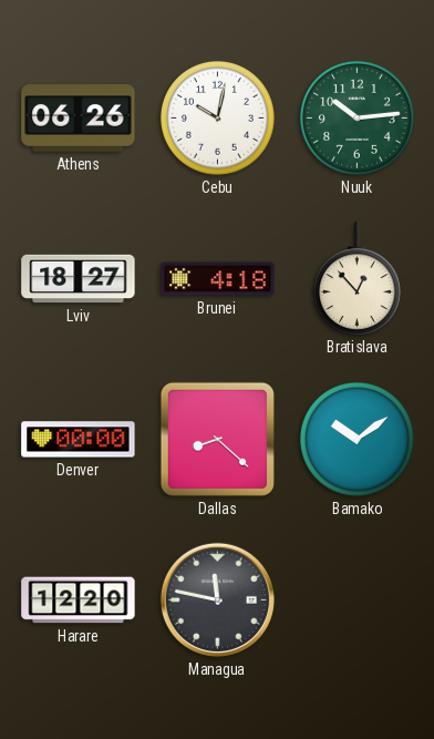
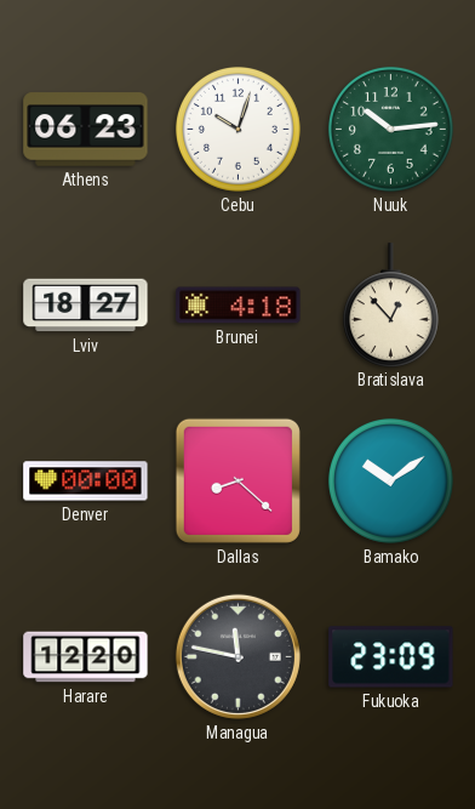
Athens: 06:26 -> 06:23
Cebu: 10:02 -> 10:03
Fukuoka: none -> 23:09
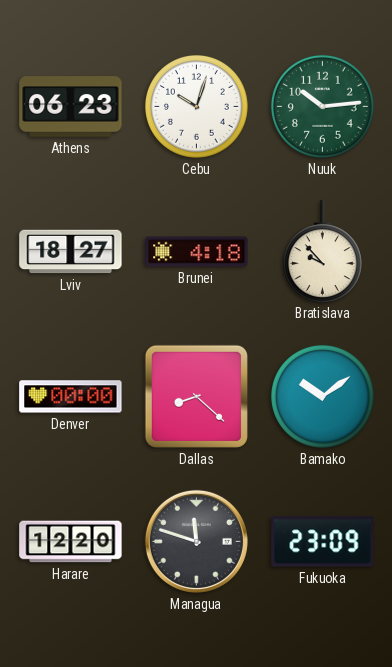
Bratislava: 12:53 -> 9:53
Managua: 11:47 -> 11:48
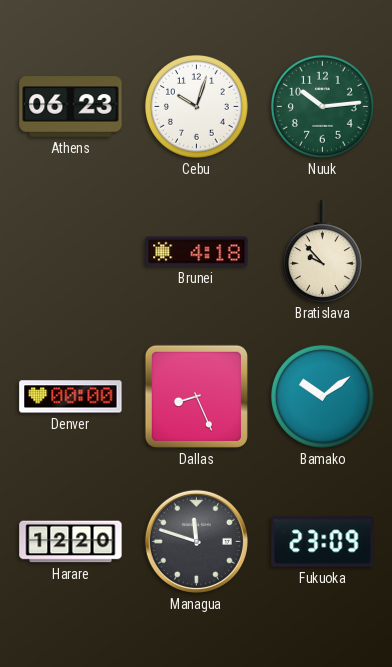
Lviv: 18:27 -> none
Dallas: 8:22 -> 8:26
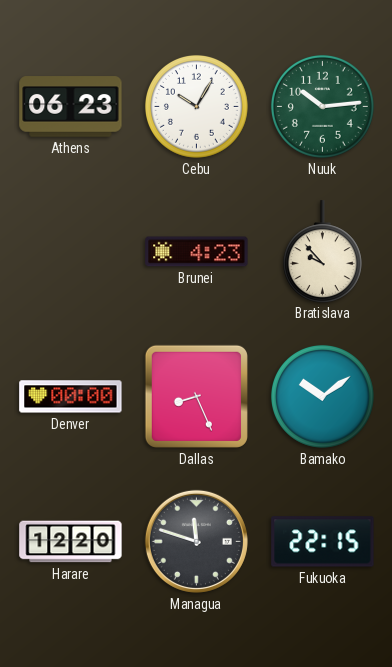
Cebu: 10:03 -> 10:05
Brunei: 4:18 -> 4:23
Fukuoka: 23:09 -> 22:15
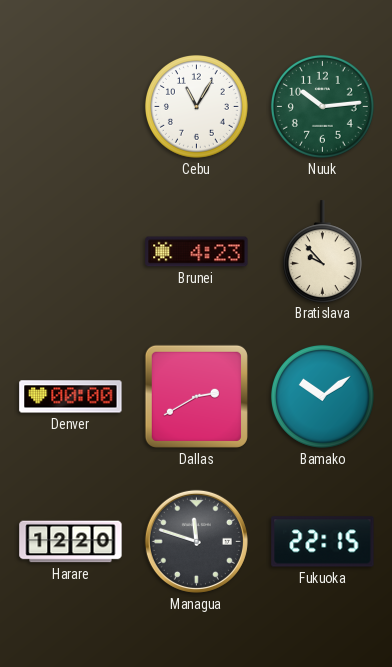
Athens: 06:23 -> none
Cebu: 10:05 -> 11:05
Dallas: 8:26 -> 2:40
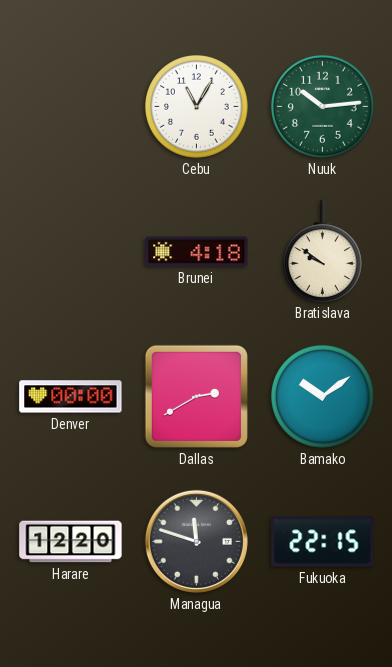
Brunei: 4:23 -> 4:18
Bratislava: 9:53 -> 9:51
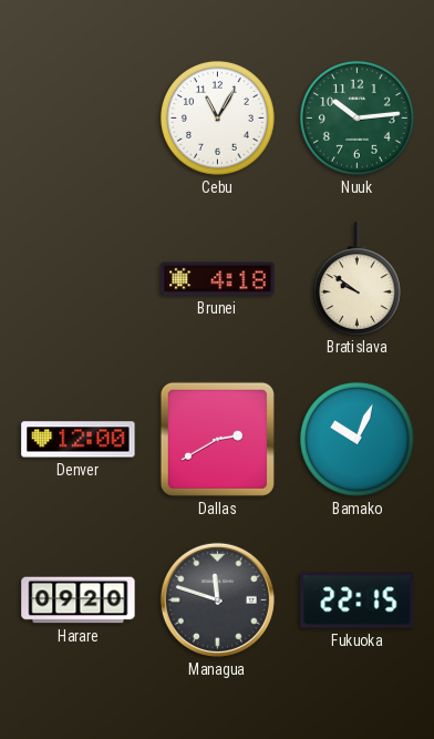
Denver: 00:00 -> 12:00
Bamako: 10:09 -> 10:04
Harare: 12:20 -> 09:20
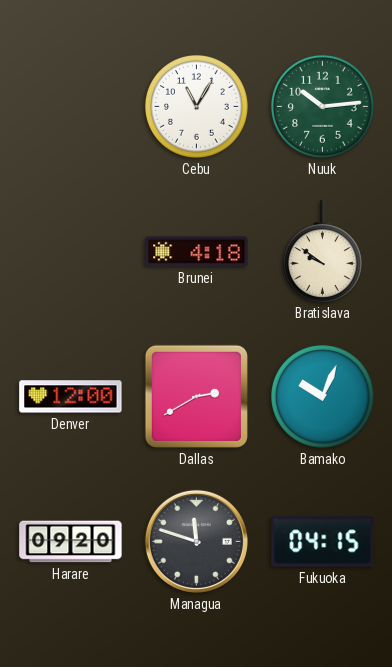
Fukuoka: 22:15 -> 04:15
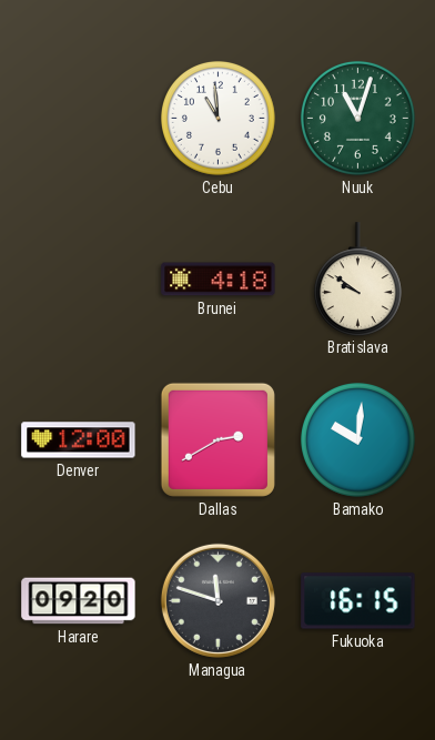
Cebu: 11:05 -> 10:59
Nuuk: 10:14 -> 11:03
Bamako: 10:04 -> 10:01
Fukuoka: 04:15 -> 16:15
